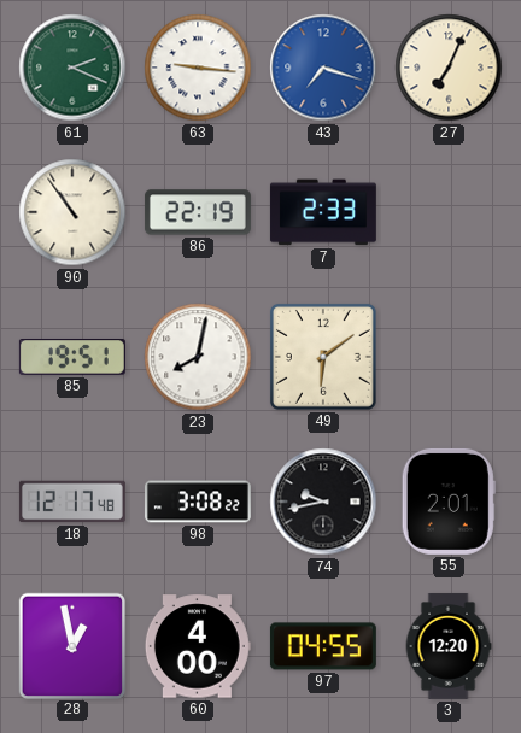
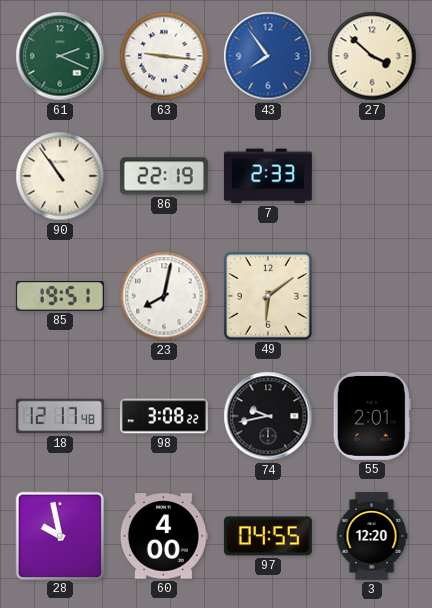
43: 7:18 -> 7:54
27: 7:04 -> 3:52
28: 12:58 -> 9:58
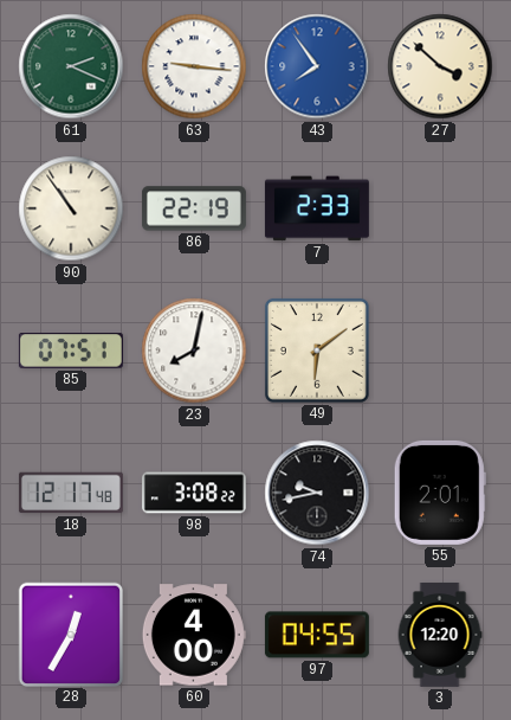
85: 19:51 -> 07:51
28: 9:58 -> 12:35
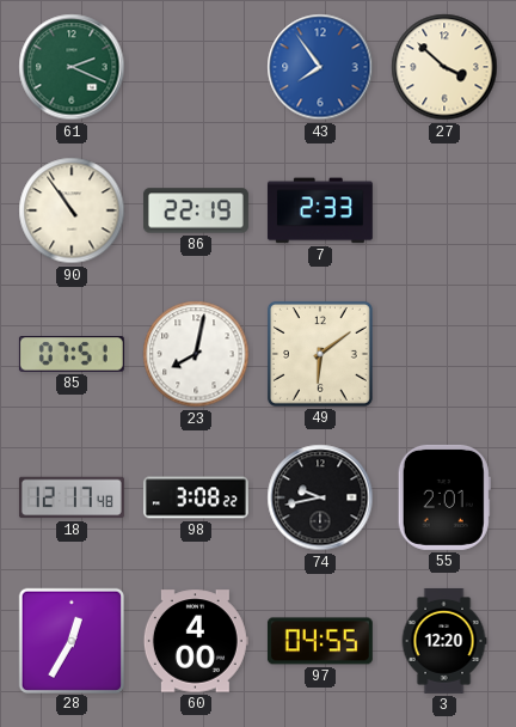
63: 9:16 -> none
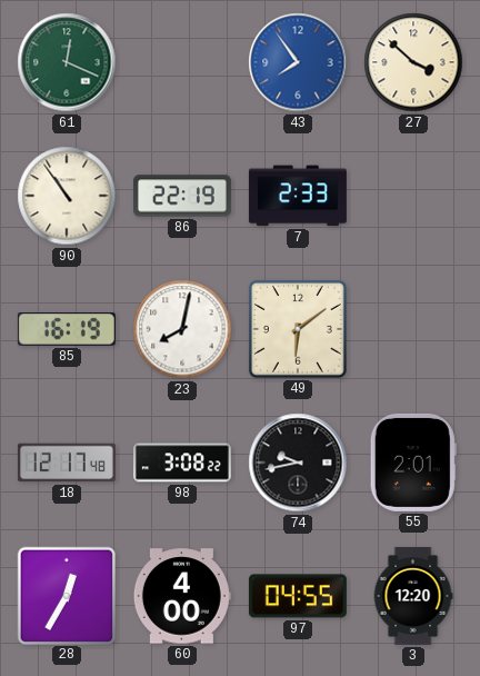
61: 2:19 -> 12:19
85: 07:51 -> 16:19
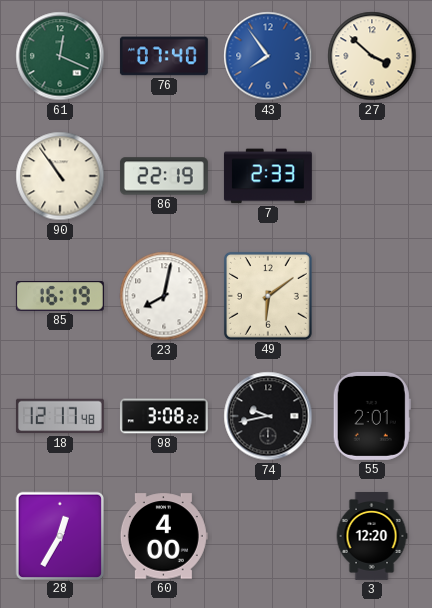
76: none -> 07:40
97: 04:55 -> none
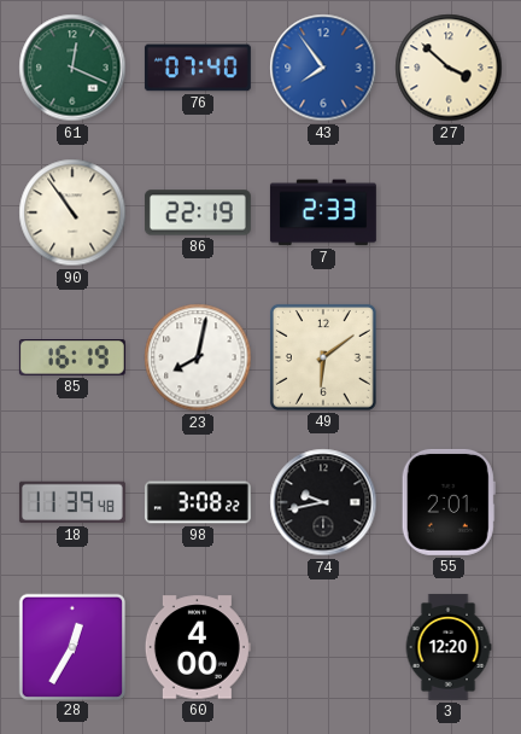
18: 12:17 -> 11:39
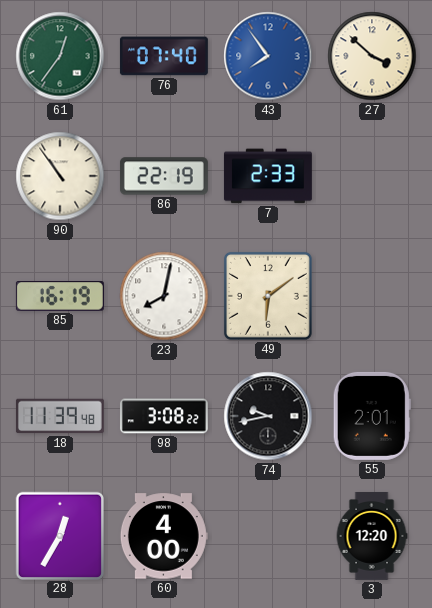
61: 12:19 -> 12:36
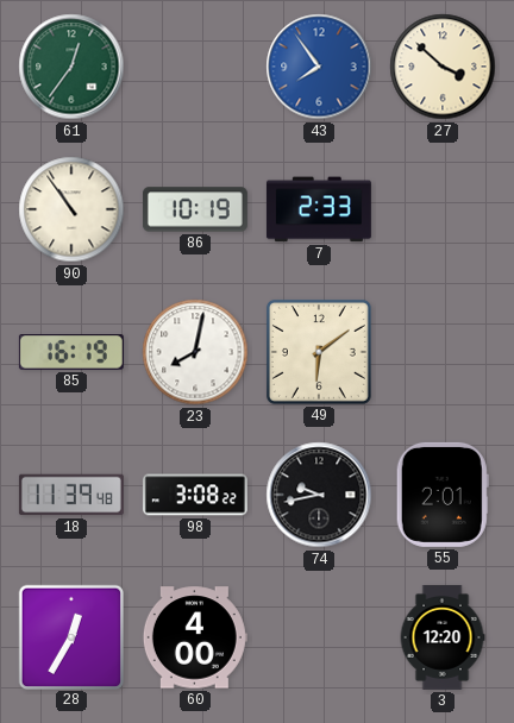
76: 07:40 -> none
86: 22:19 -> 10:19
